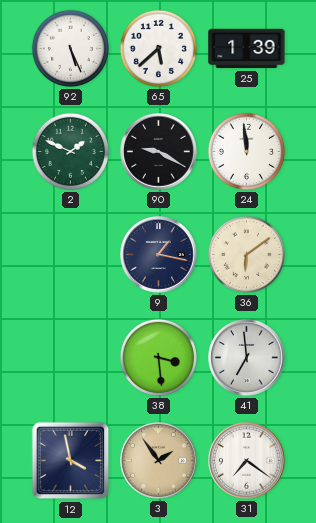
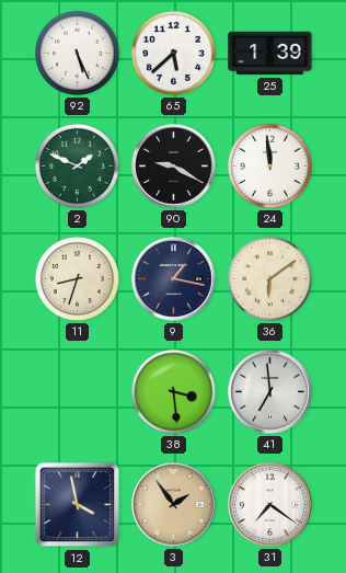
11: none -> 8:33
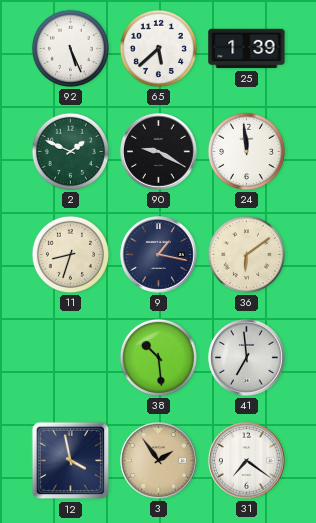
38: 3:29 -> 10:29
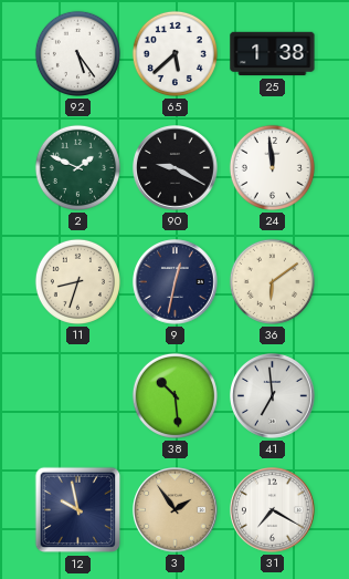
92: 5:26 -> 5:24
25: 1:39 -> 1:38
9: 1:17 -> 12:32
12: 3:58 -> 9:58
31: 7:21 -> 7:20
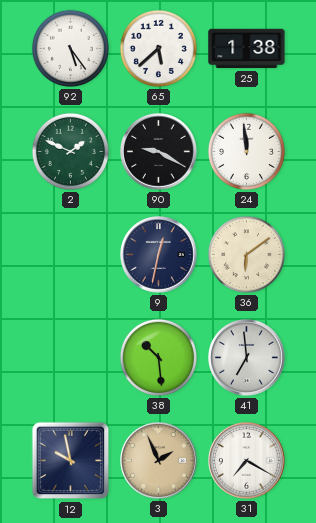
11: 8:33 -> none
3: 1:54 -> 1:56
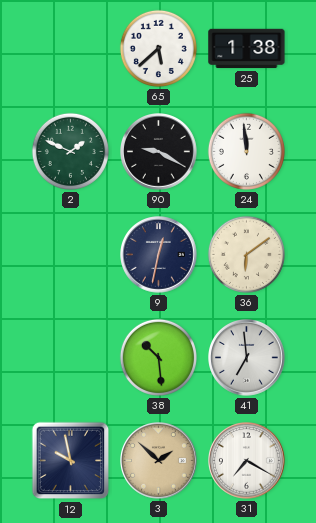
92: 5:24 -> none
3: 1:56 -> 1:52
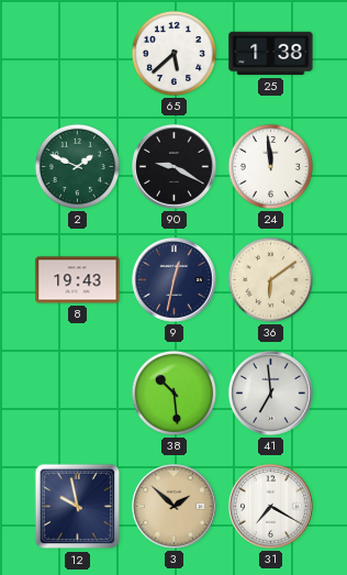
8: none -> 19:43
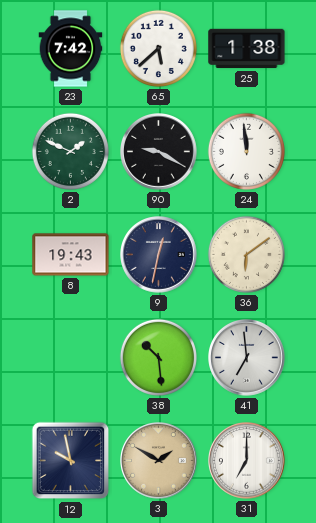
23: none -> 7:42
3: 1:52 -> 1:50
31: 7:20 -> 7:00
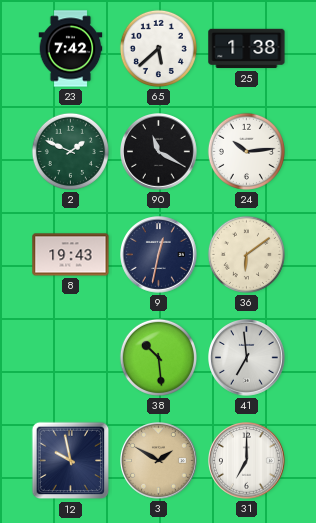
90: 9:20 -> 11:20
24: 11:59 -> 10:14
